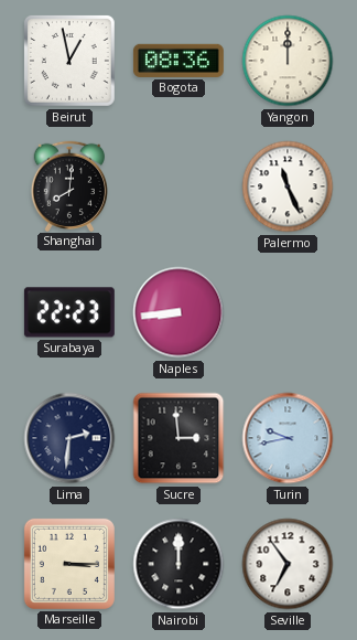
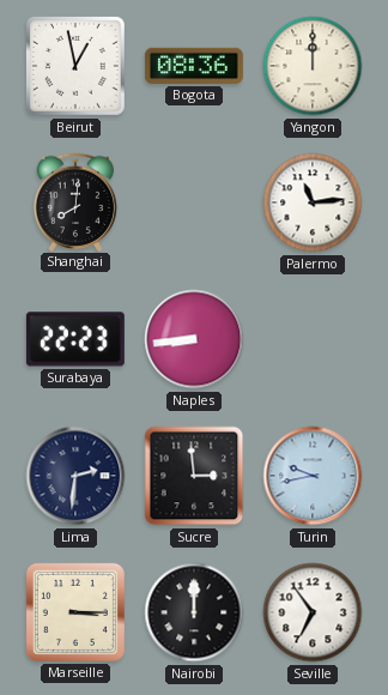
Palermo: 11:26 -> 11:14
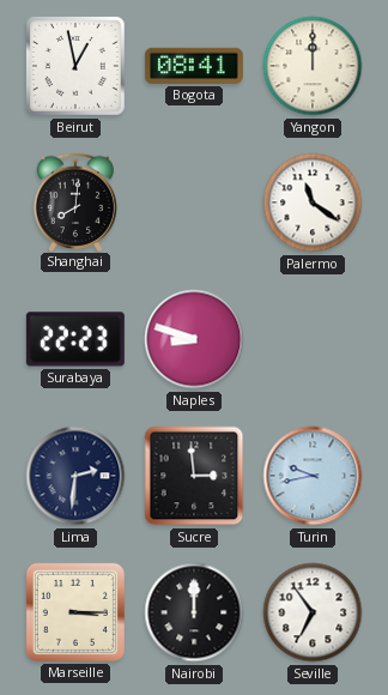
Bogota: 08:36 -> 08:41
Palermo: 11:14 -> 11:21
Naples: 8:44 -> 8:48
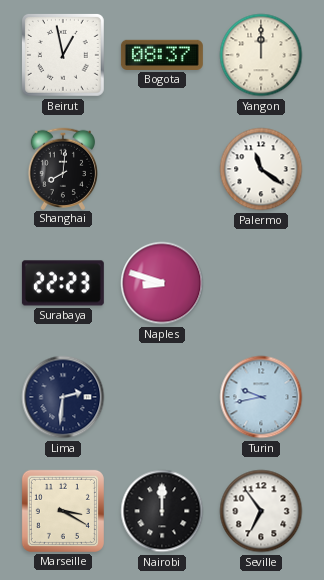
Bogota: 08:41 -> 08:37
Sucre: 2:59 -> none
Marseille: 3:15 -> 3:20
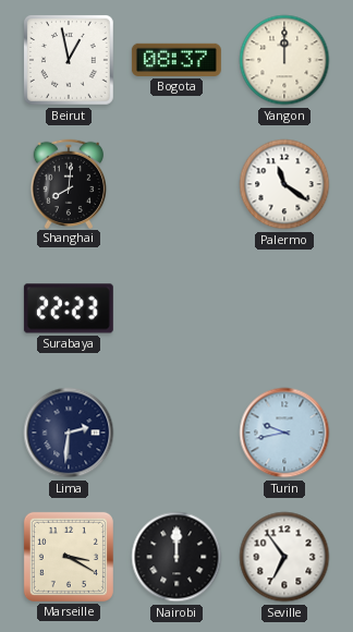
Naples: 8:48 -> none
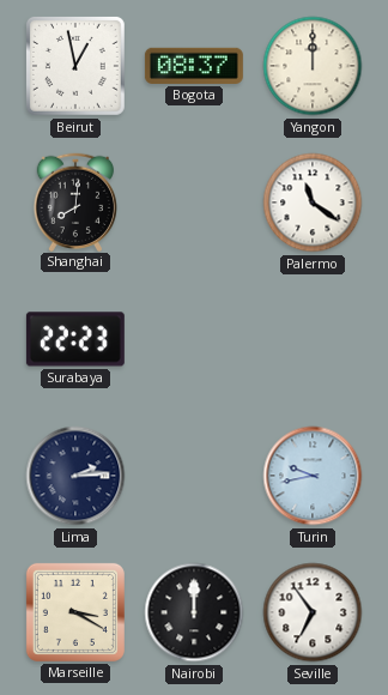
Lima: 2:31 -> 2:14
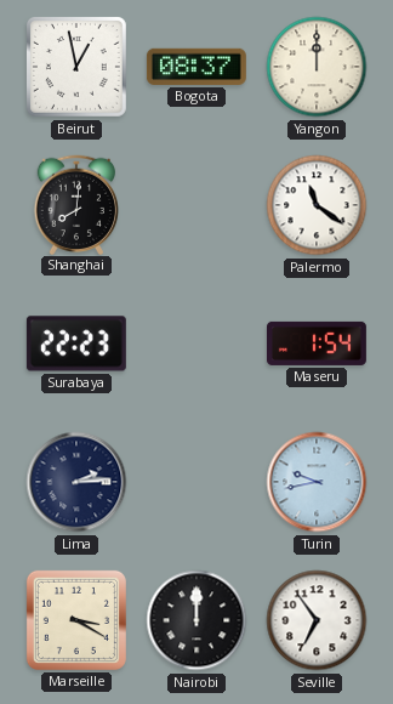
Maseru: none -> 1:54
